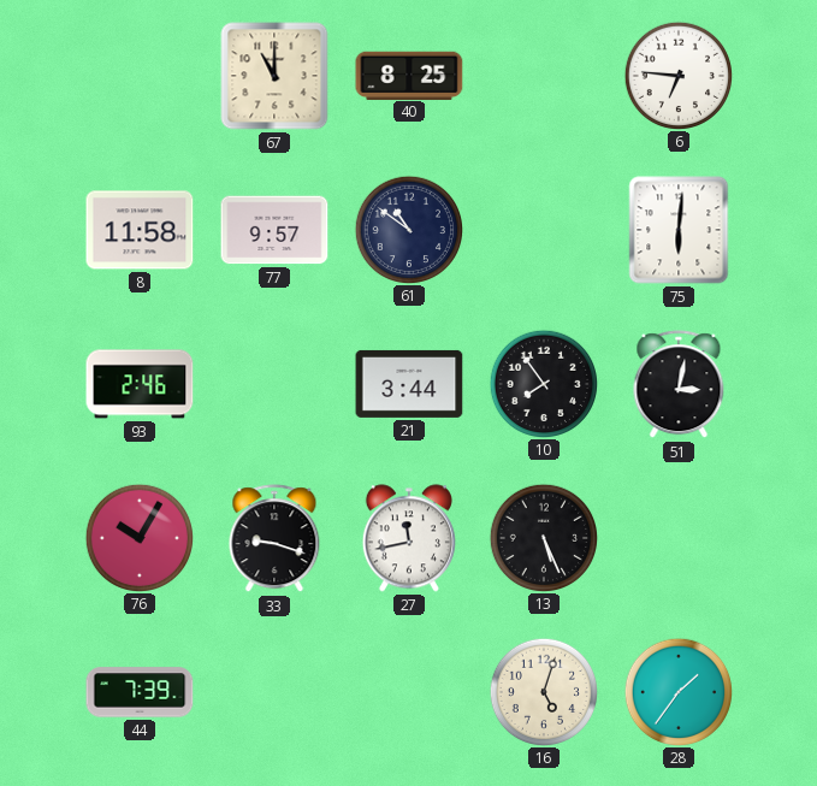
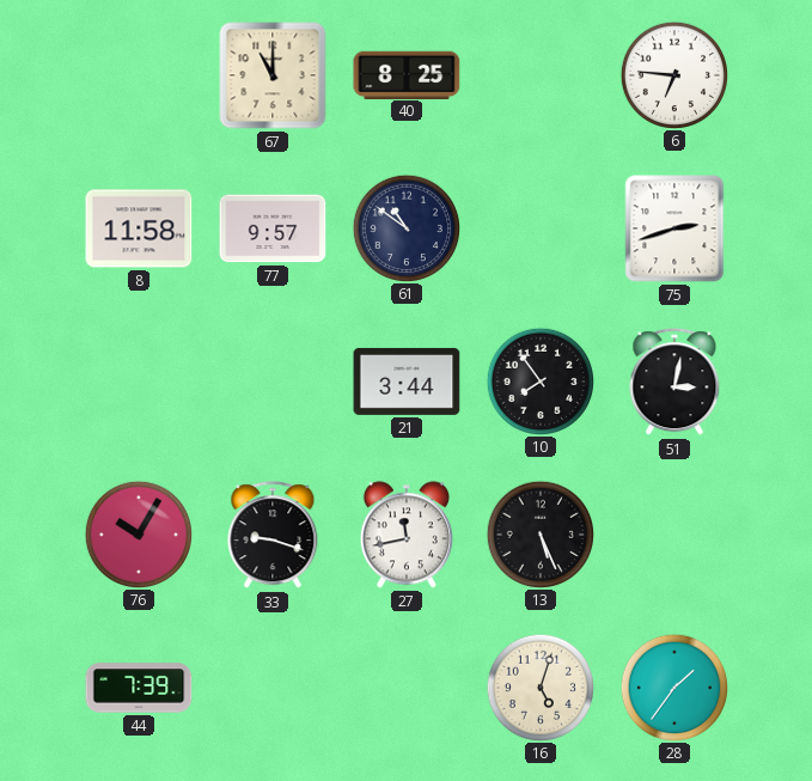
75: 6:01 -> 2:42
93: 2:46 -> none
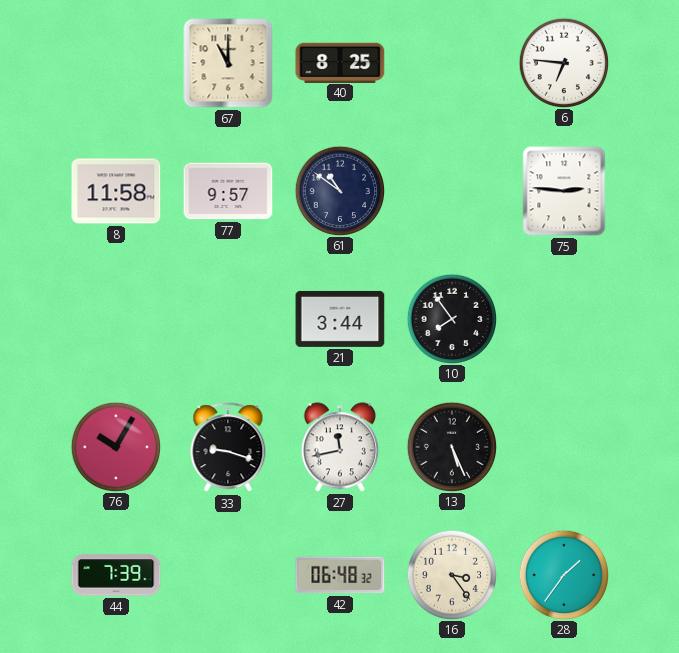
75: 2:42 -> 2:46
51: 3:02 -> none
42: none -> 06:48
16: 5:03 -> 3:24
